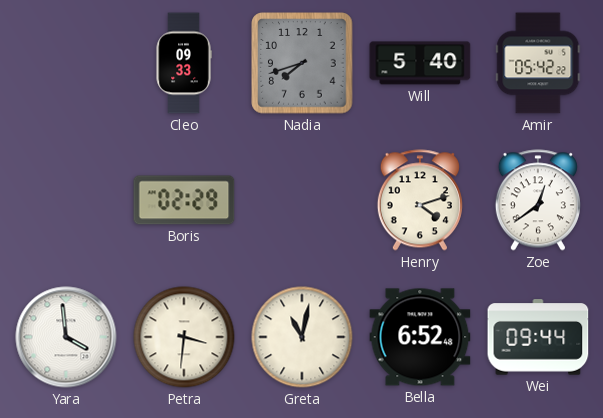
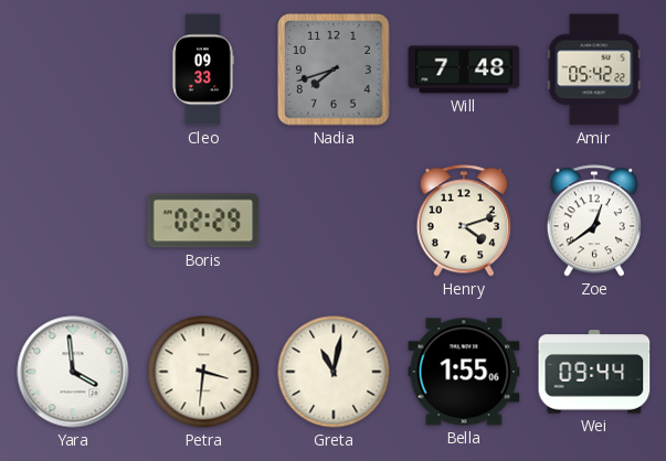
Will: 5:40 -> 7:48
Bella: 6:52 -> 1:55
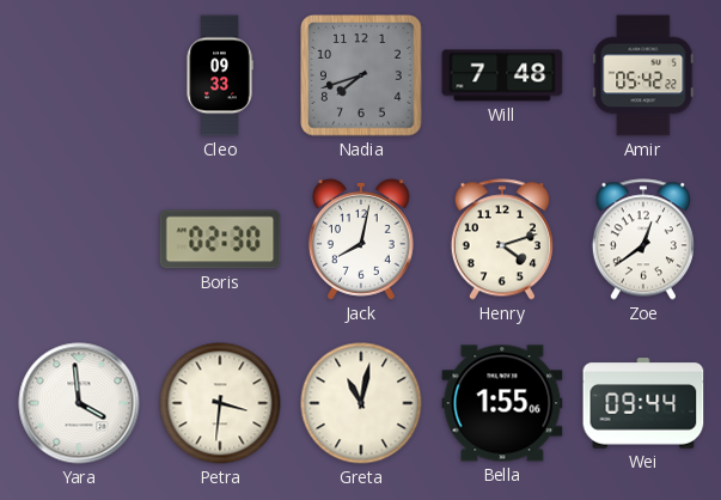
Boris: 02:29 -> 02:30
Jack: none -> 8:02
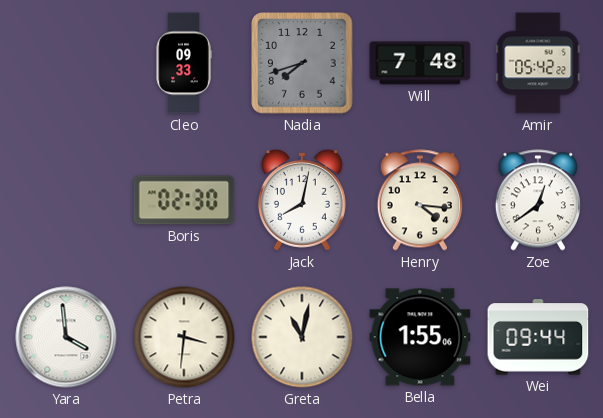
Henry: 4:12 -> 4:16
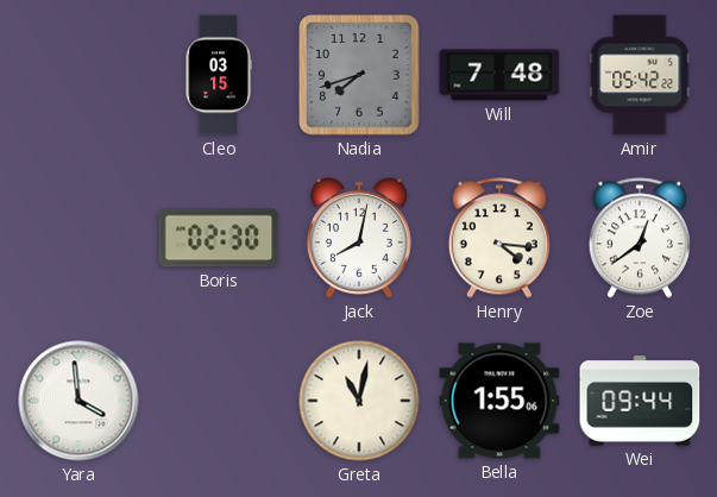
Cleo: 09:33 -> 03:15
Petra: 3:31 -> none
